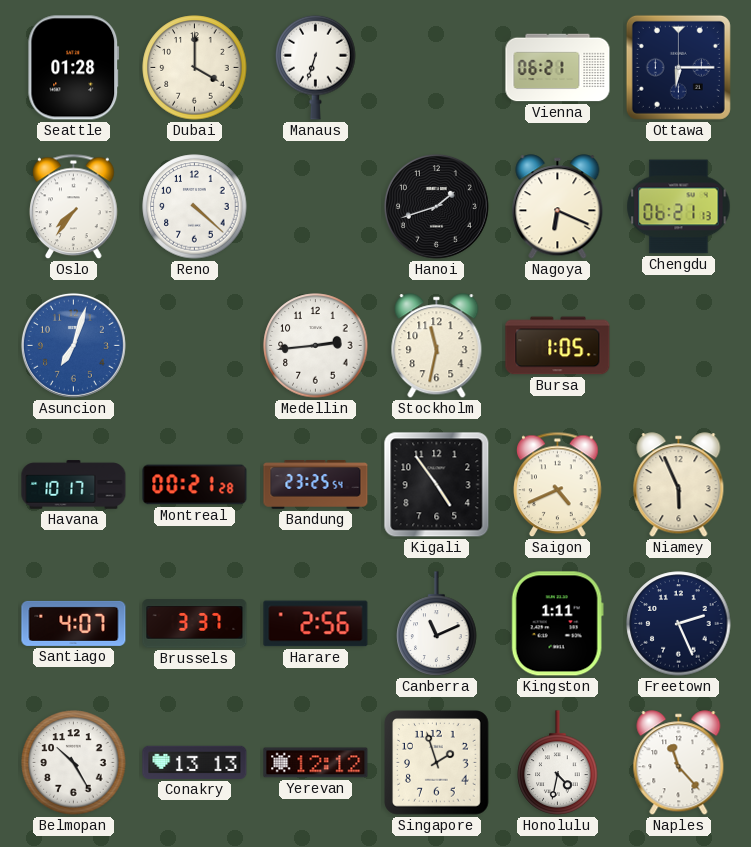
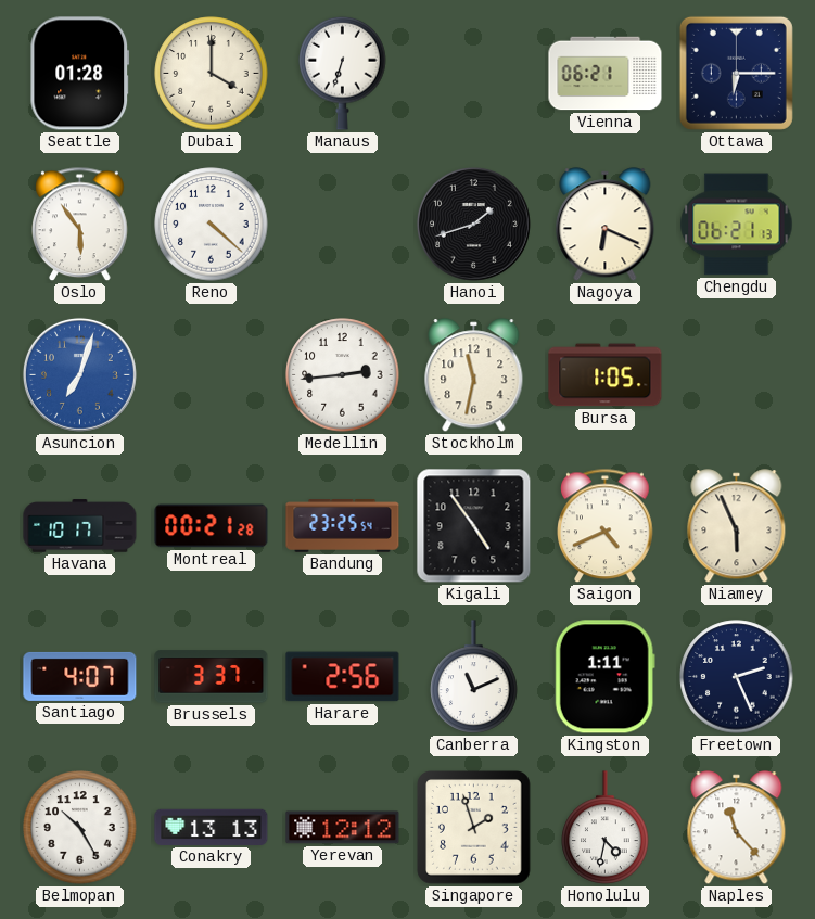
Oslo: 7:36 -> 5:54
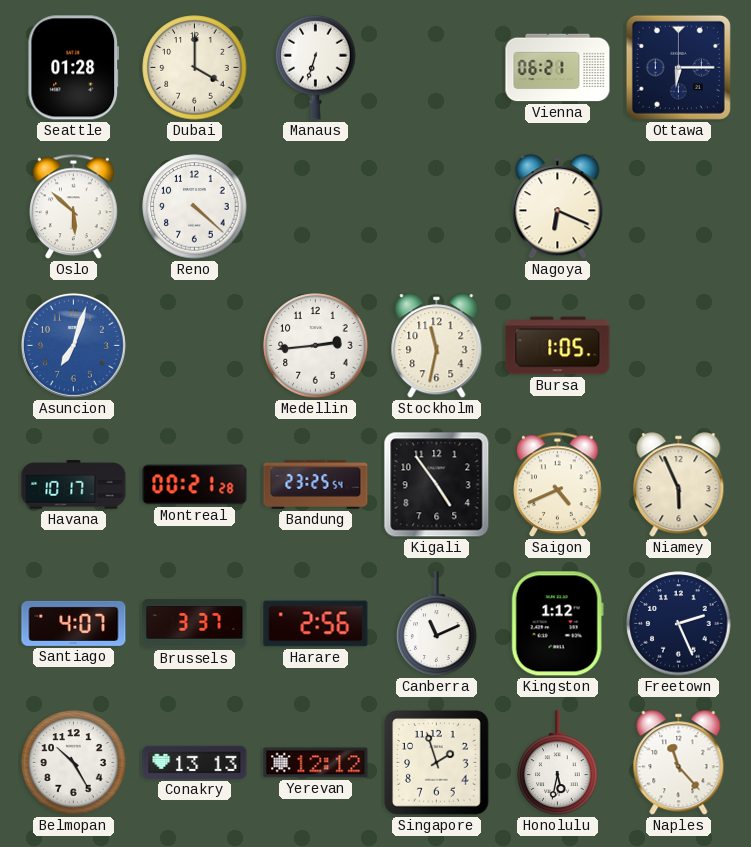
Oslo: 5:54 -> 5:52
Hanoi: 1:42 -> none
Chengdu: 06:21 -> none
Kingston: 1:11 -> 1:12
Honolulu: 4:32 -> 5:32
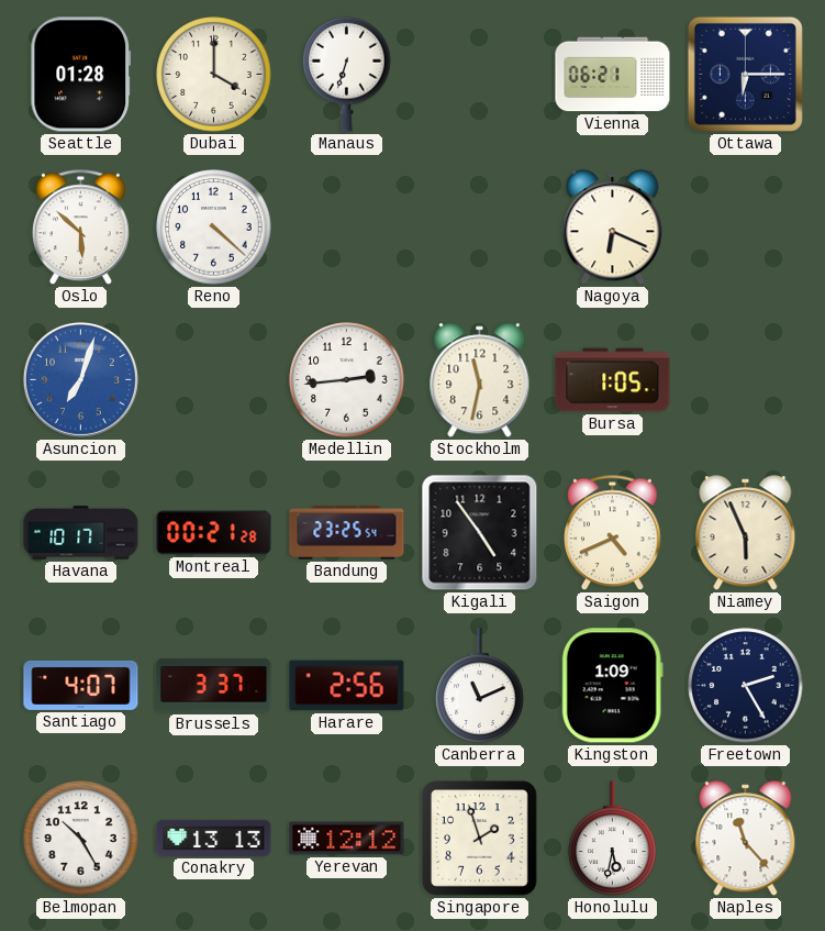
Kingston: 1:12 -> 1:09
Freetown: 2:26 -> 2:25
